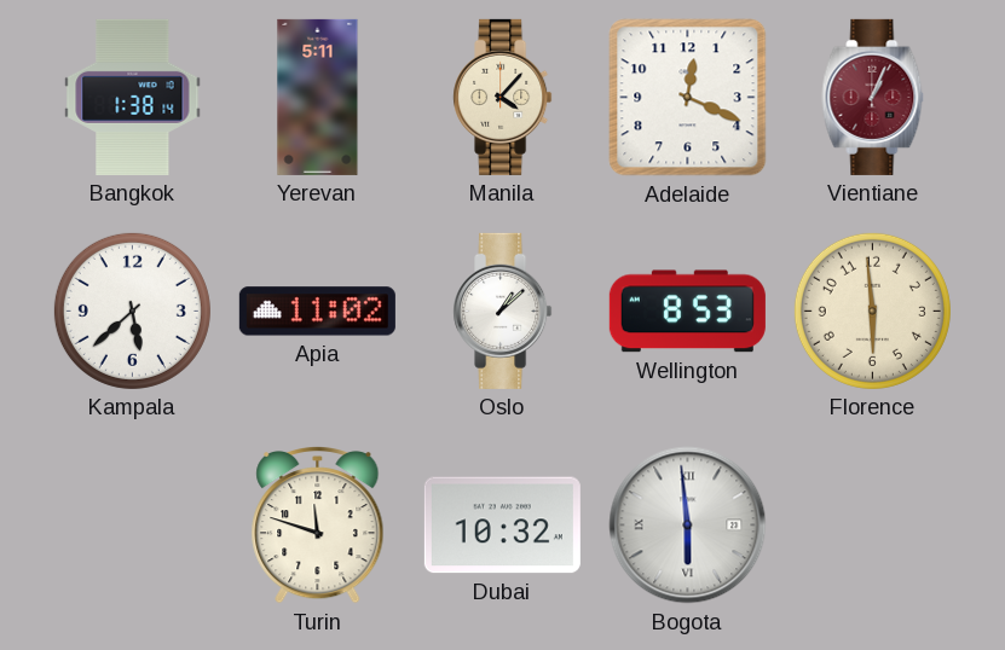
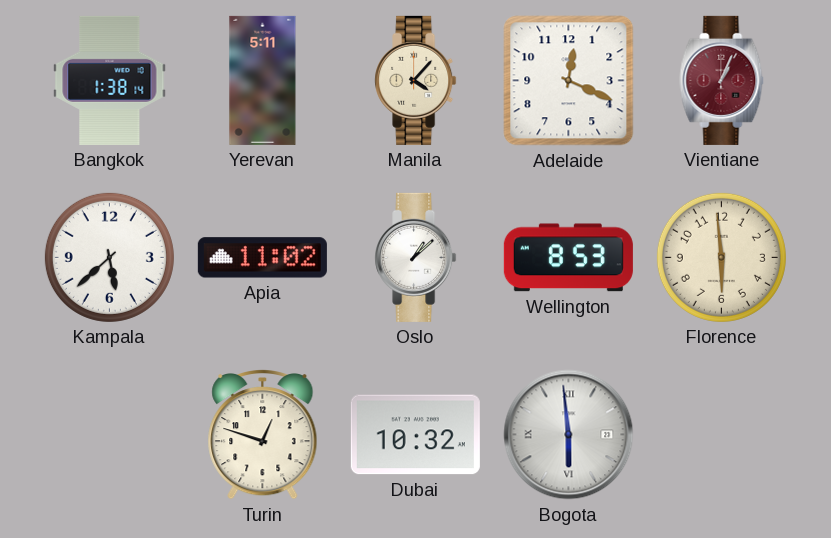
Turin: 11:48 -> 12:48
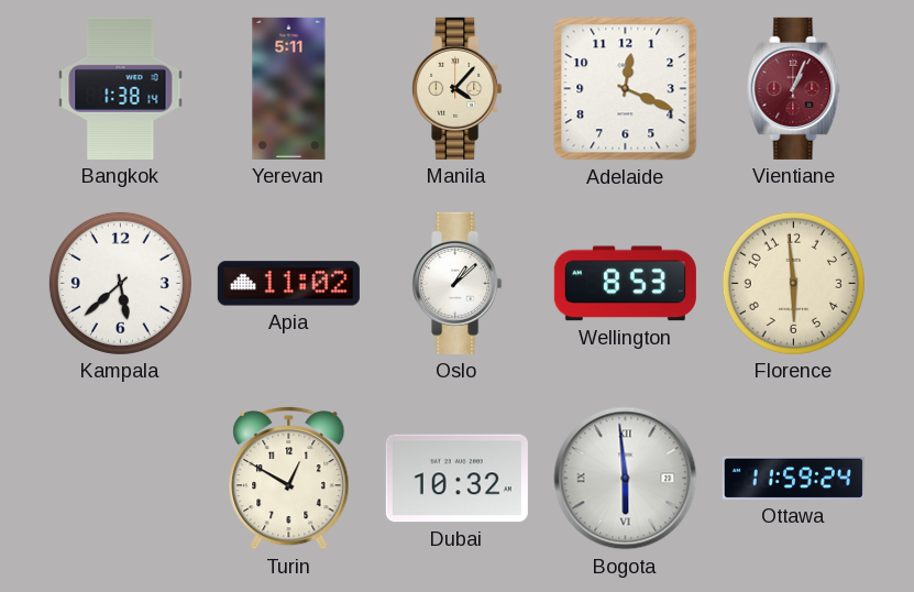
Turin: 12:48 -> 12:50
Ottawa: none -> 11:59
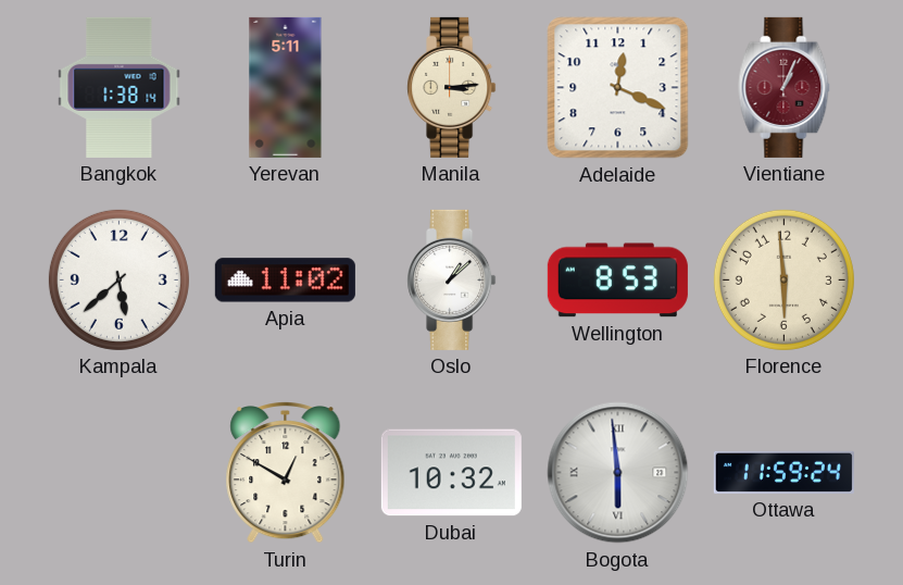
Manila: 4:07 -> 3:14
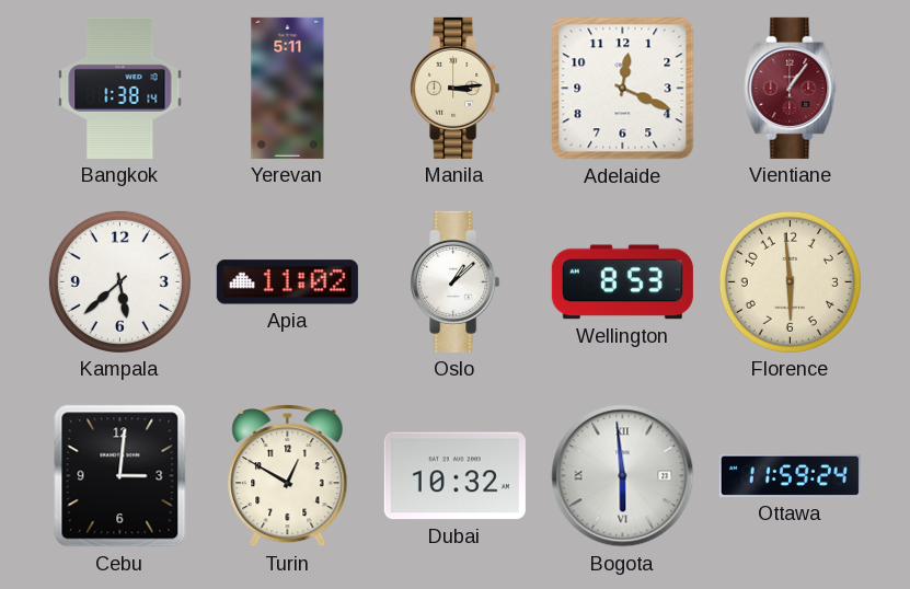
Vientiane: 1:04 -> 1:06
Cebu: none -> 3:01
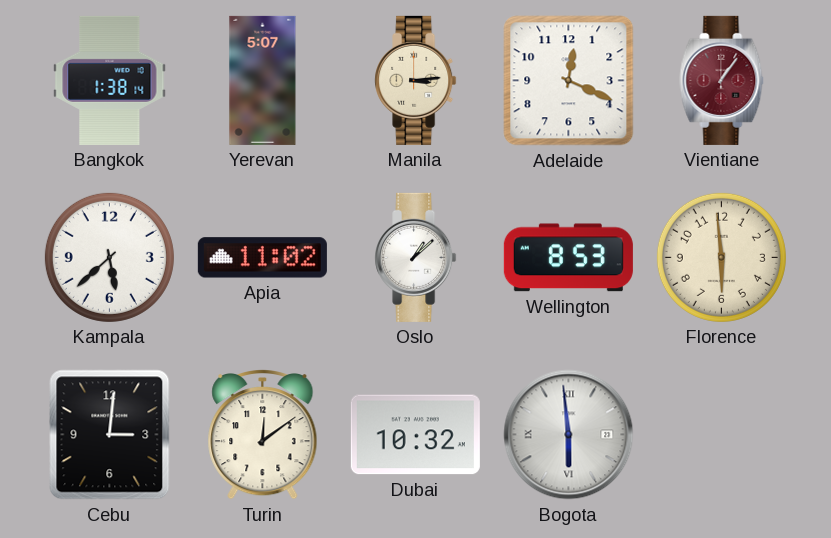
Yerevan: 5:11 -> 5:07
Turin: 12:50 -> 12:09
Ottawa: 11:59 -> none
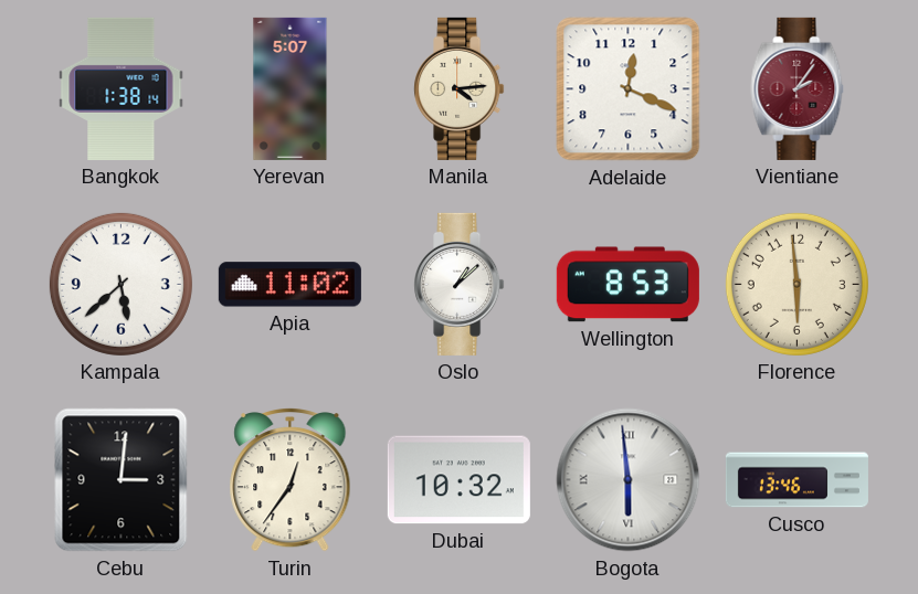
Manila: 3:14 -> 4:14
Vientiane: 1:06 -> 2:06
Turin: 12:09 -> 12:36
Cusco: none -> 13:46
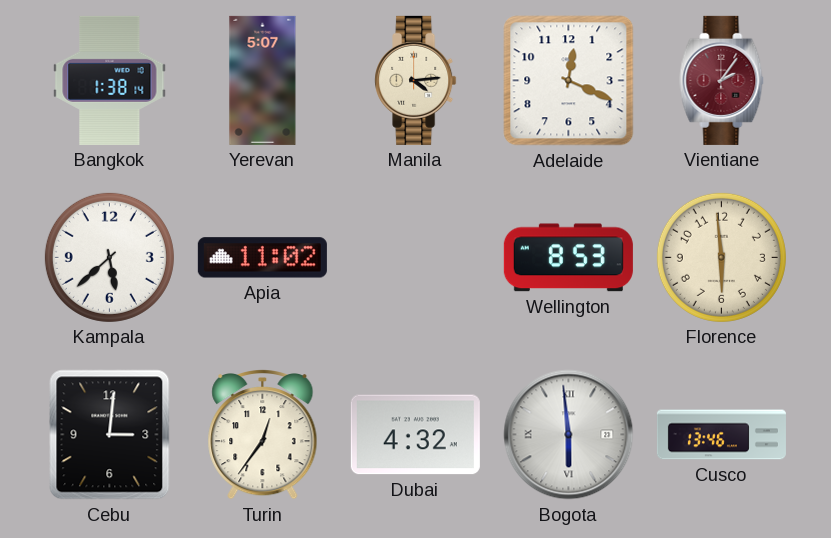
Oslo: 1:08 -> none
Dubai: 10:32 -> 4:32
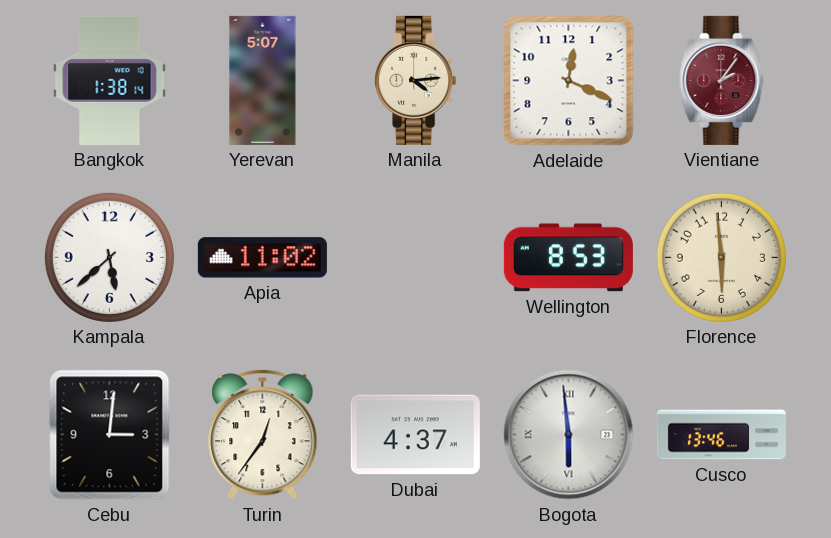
Dubai: 4:32 -> 4:37
